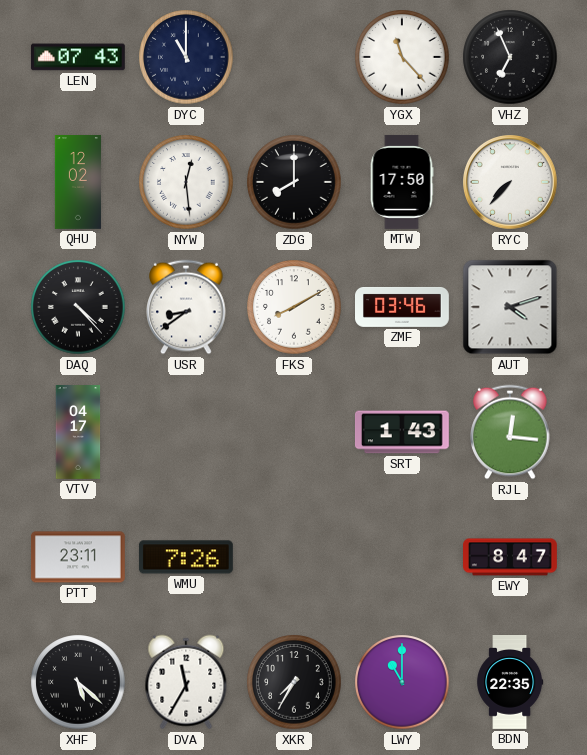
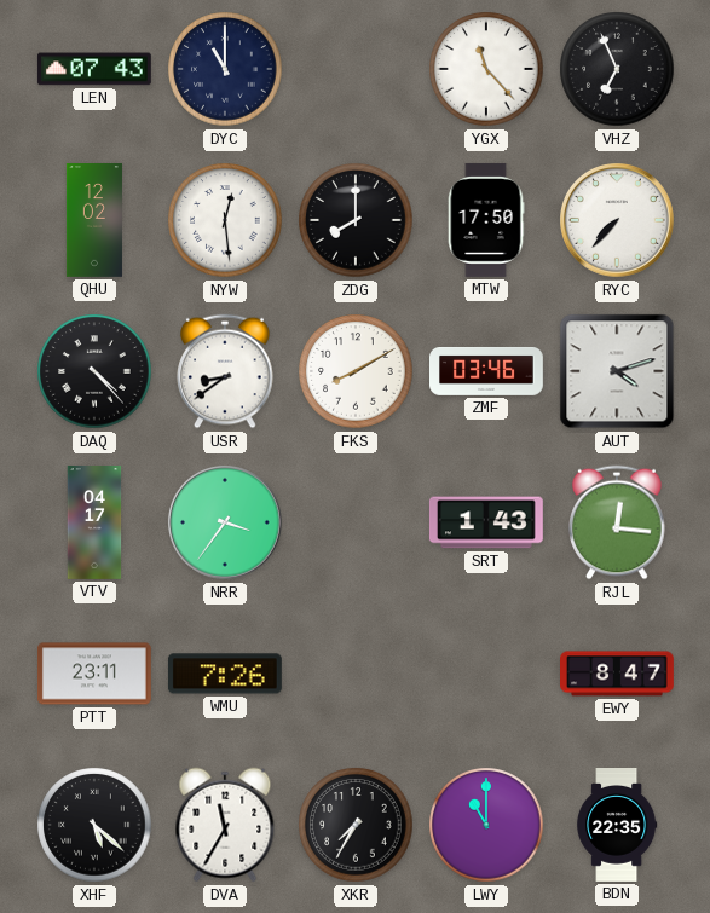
NRR: none -> 3:36
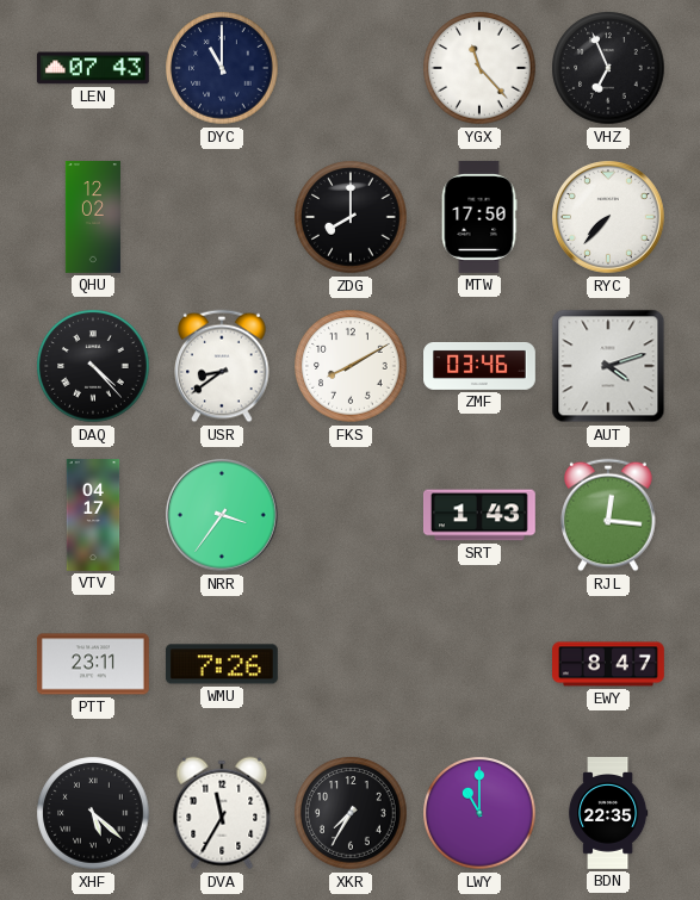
NYW: 12:29 -> none
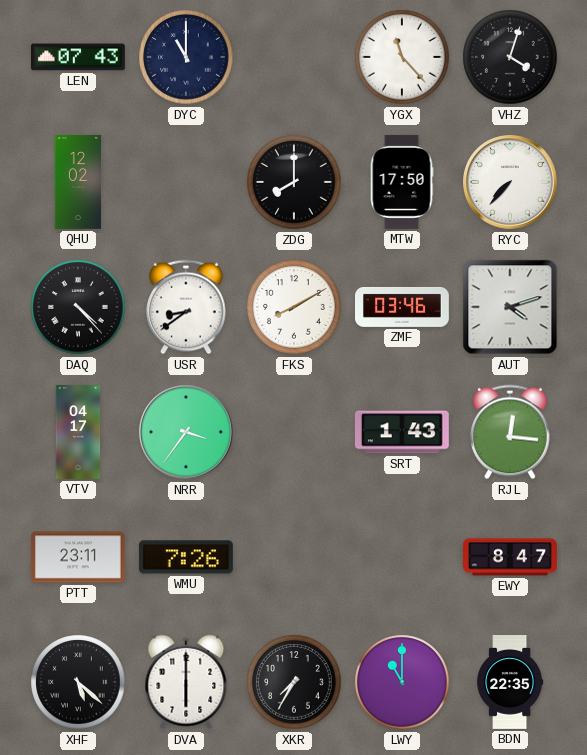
VHZ: 6:56 -> 4:03
DVA: 11:35 -> 6:00
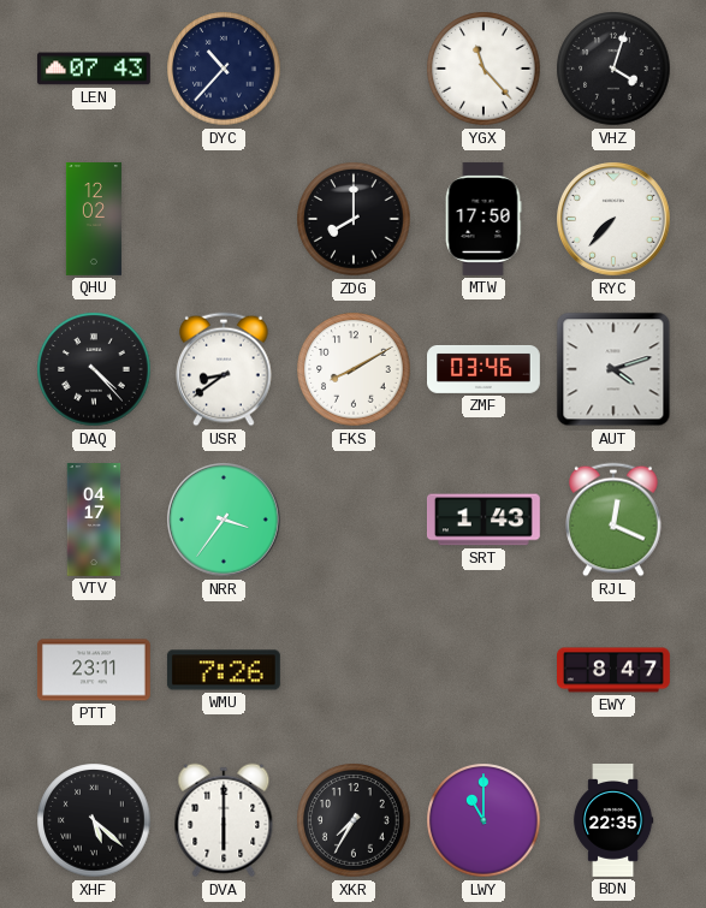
DYC: 11:00 -> 10:37
RJL: 12:16 -> 12:19
